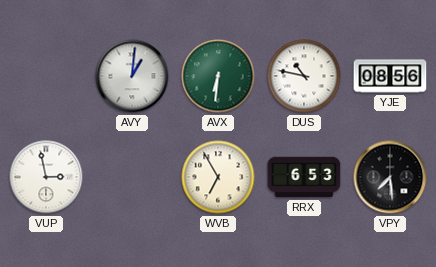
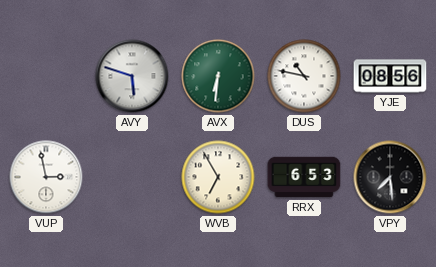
AVY: 1:01 -> 5:48
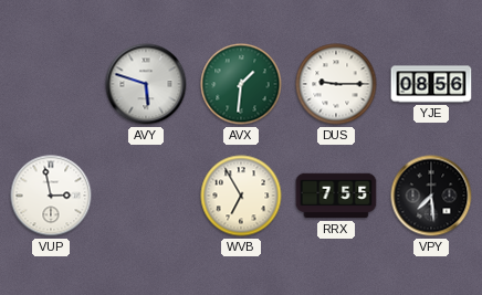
AVX: 6:31 -> 1:31
DUS: 10:47 -> 9:15
RRX: 6:53 -> 7:55
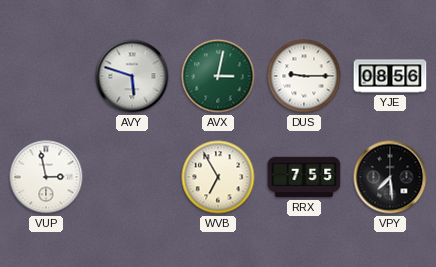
AVX: 1:31 -> 3:02
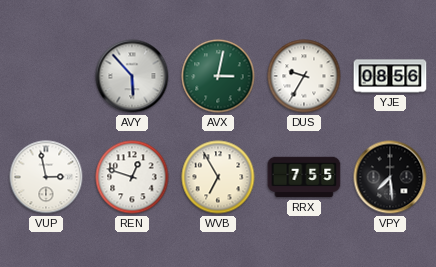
AVY: 5:48 -> 5:53
DUS: 9:15 -> 9:35
REN: none -> 12:48
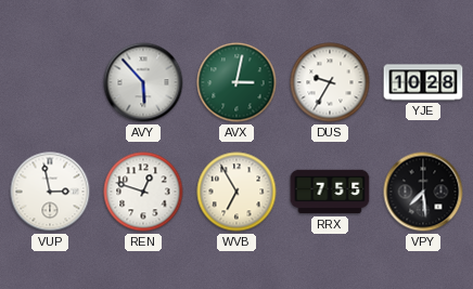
YJE: 08:56 -> 10:28
